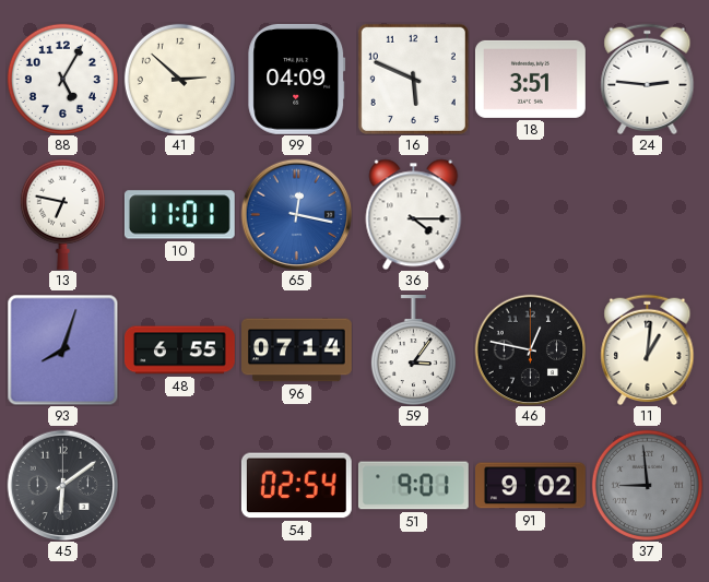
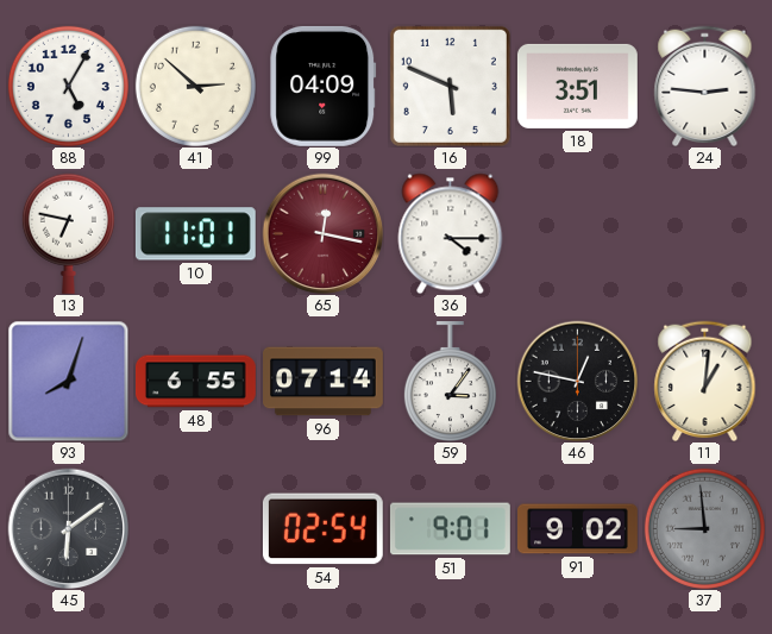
65 dial: blue -> burgundy
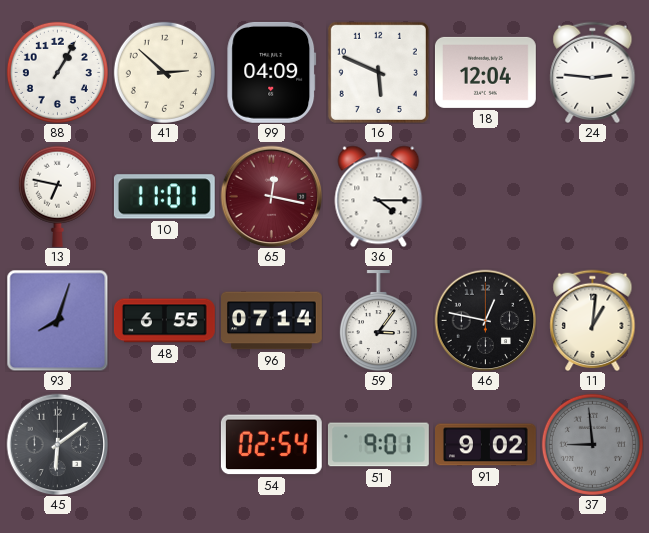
88: 5:05 -> 1:05
18: 3:51 -> 12:04
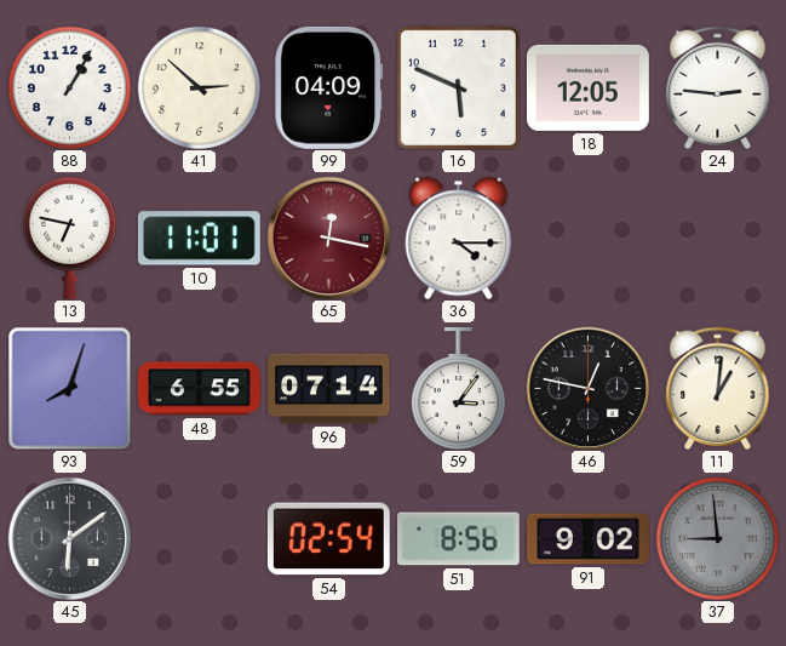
18: 12:04 -> 12:05
51: 9:01 -> 8:56
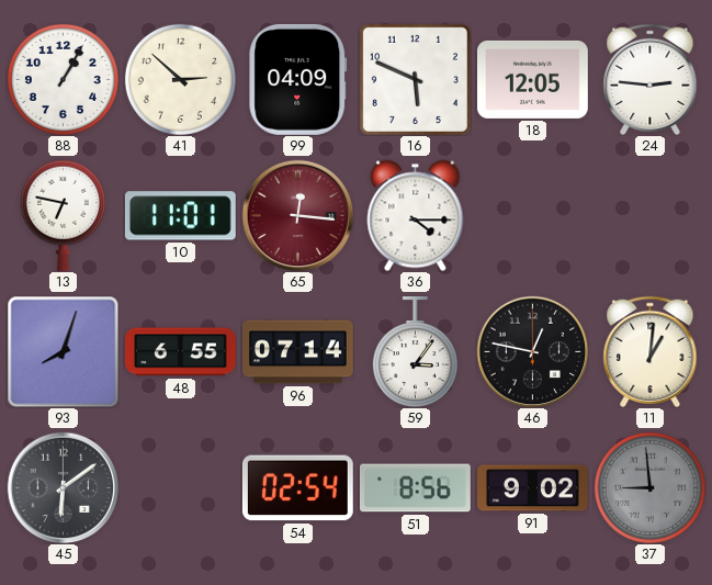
65: 12:17 -> 12:16
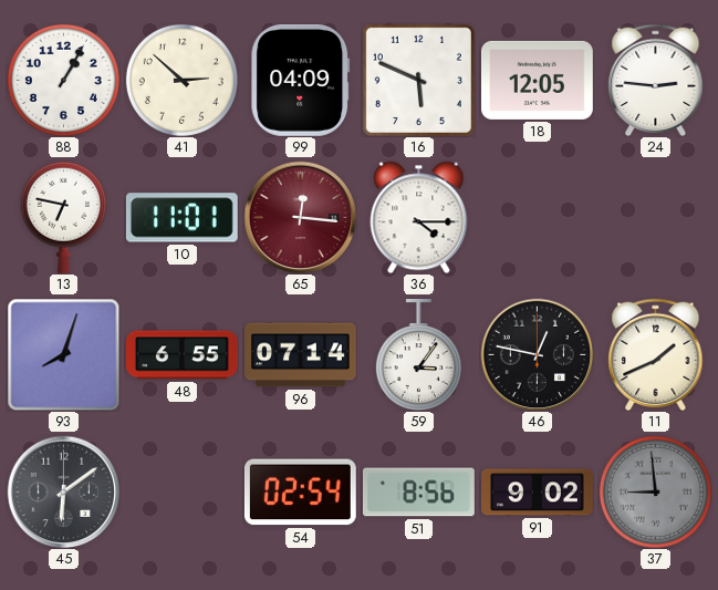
11: 1:01 -> 1:41
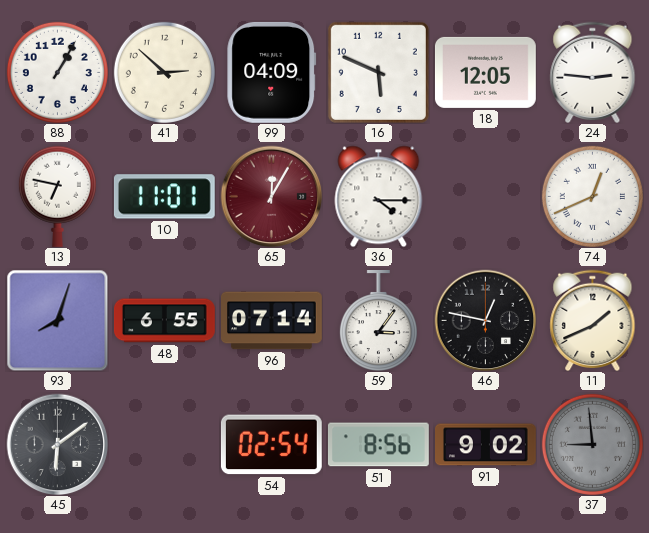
65: 12:16 -> 12:05
74: none -> 12:41
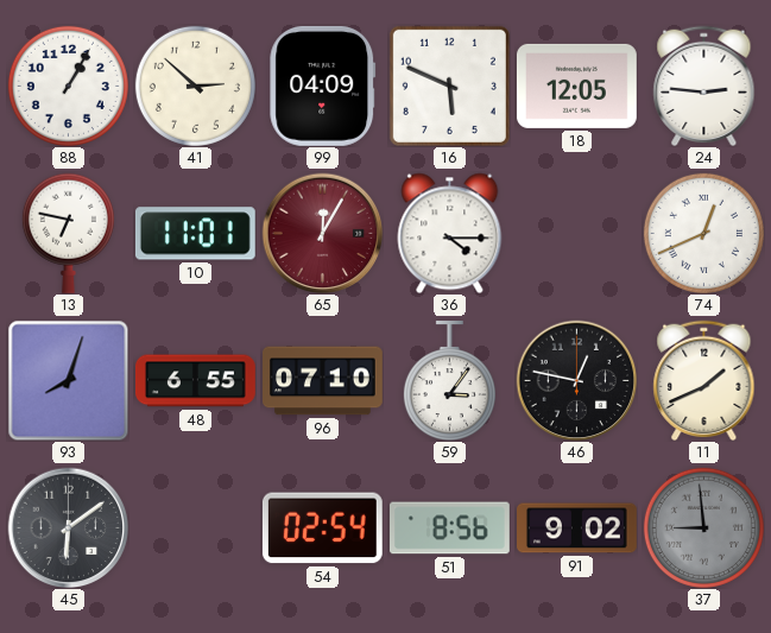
96: 07:14 -> 07:10
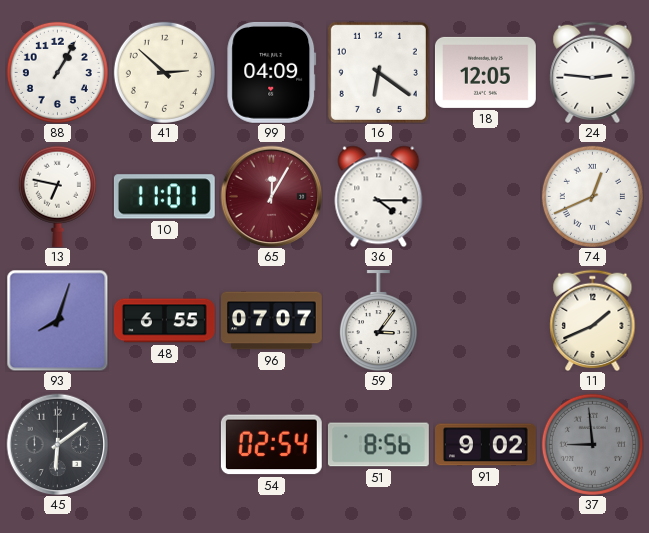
16: 5:49 -> 6:21
96: 07:10 -> 07:07
46: 12:47 -> none
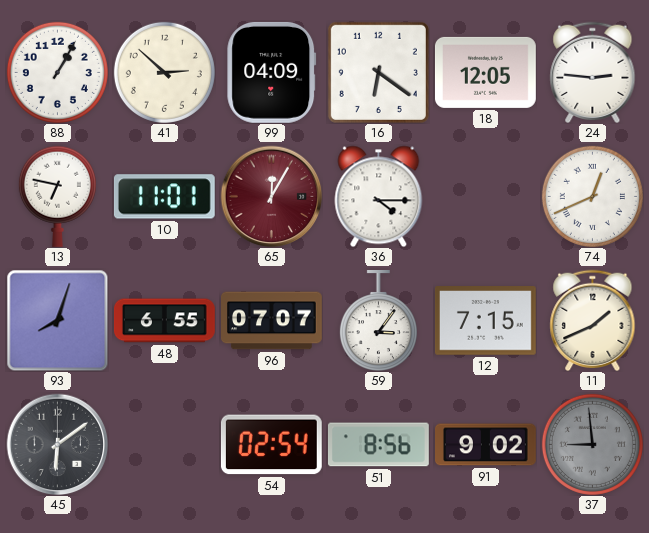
12: none -> 7:15
